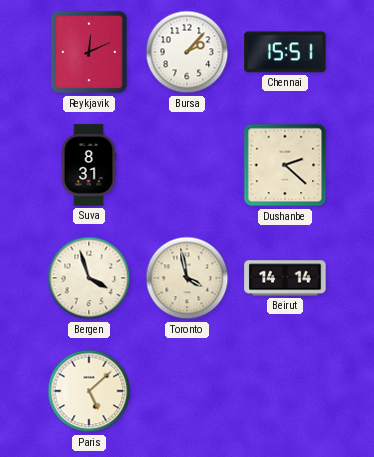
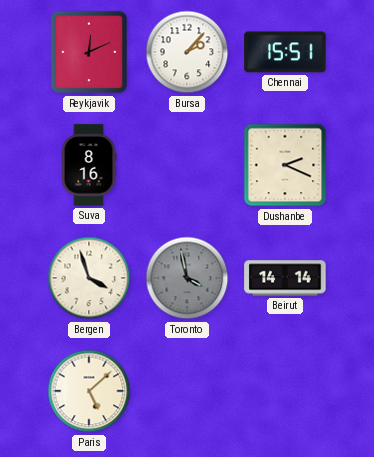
Suva: 8:31 -> 8:16
Dushanbe: 2:22 -> 2:19
Toronto dial: cream -> grey
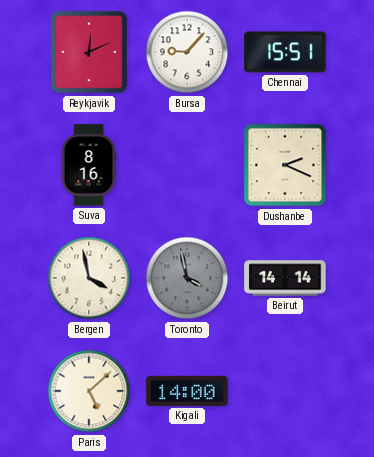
Bursa: 2:07 -> 9:07
Bergen: 3:57 -> 3:58
Kigali: none -> 14:00
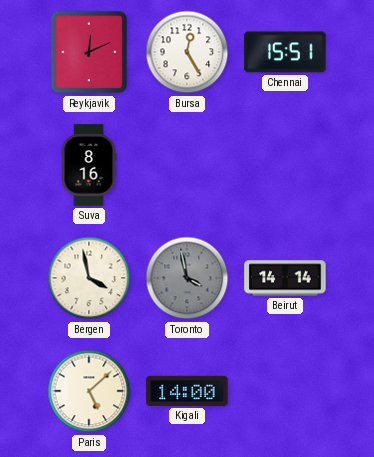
Bursa: 9:07 -> 12:25
Dushanbe: 2:19 -> none
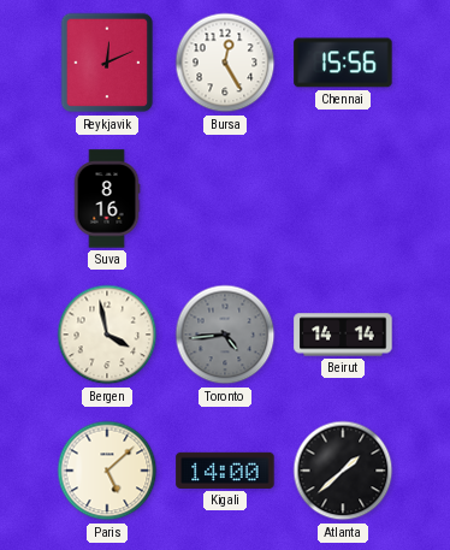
Chennai: 15:51 -> 15:56
Toronto: 3:58 -> 4:44
Atlanta: none -> 1:38
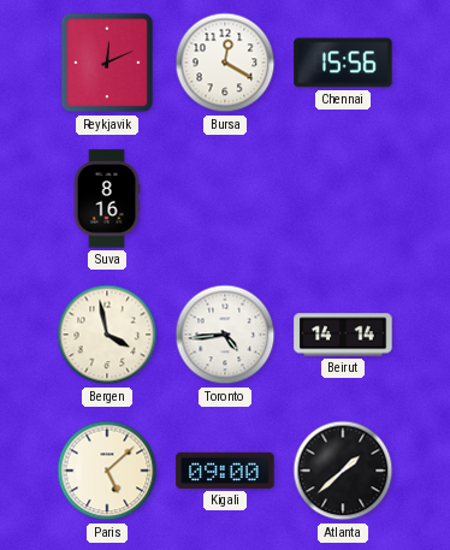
Bursa: 12:25 -> 12:20
Toronto dial: grey -> white
Kigali: 14:00 -> 09:00
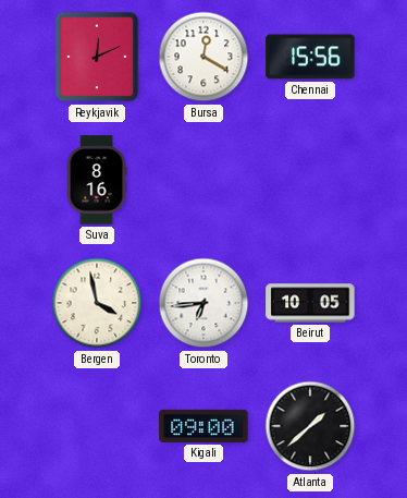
Toronto: 4:44 -> 6:44
Beirut: 14:14 -> 10:05
Paris: 5:08 -> none
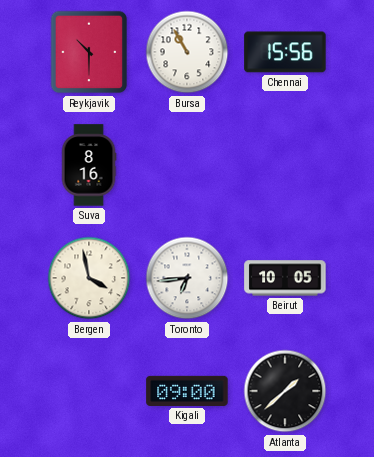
Reykjavik: 12:11 -> 10:30
Bursa: 12:20 -> 10:55
